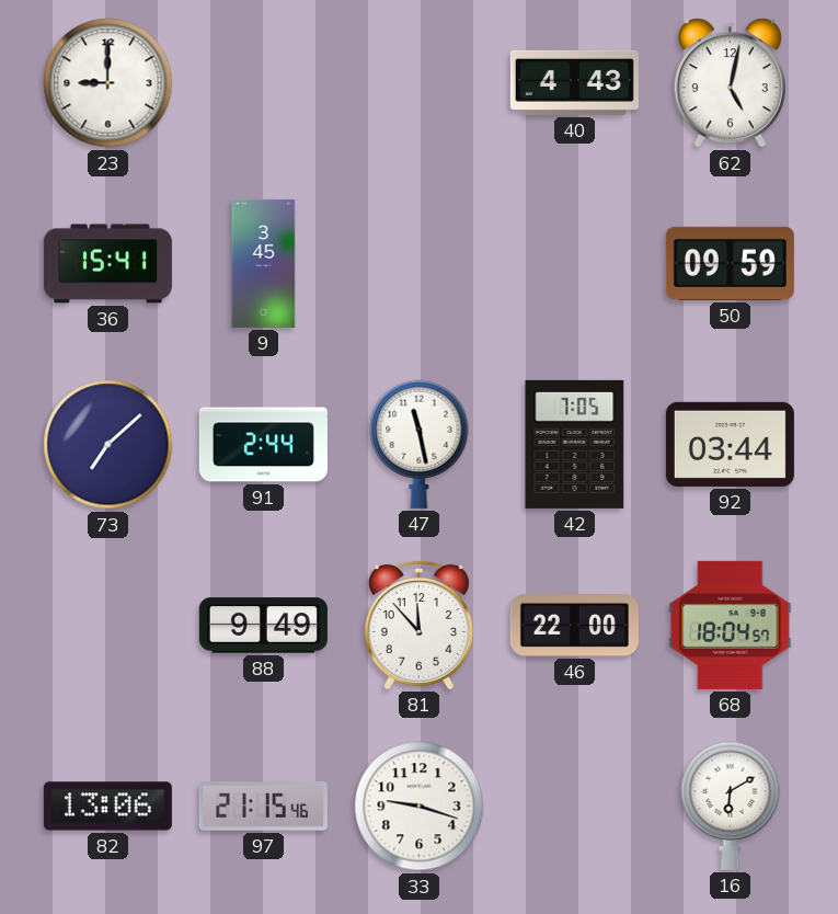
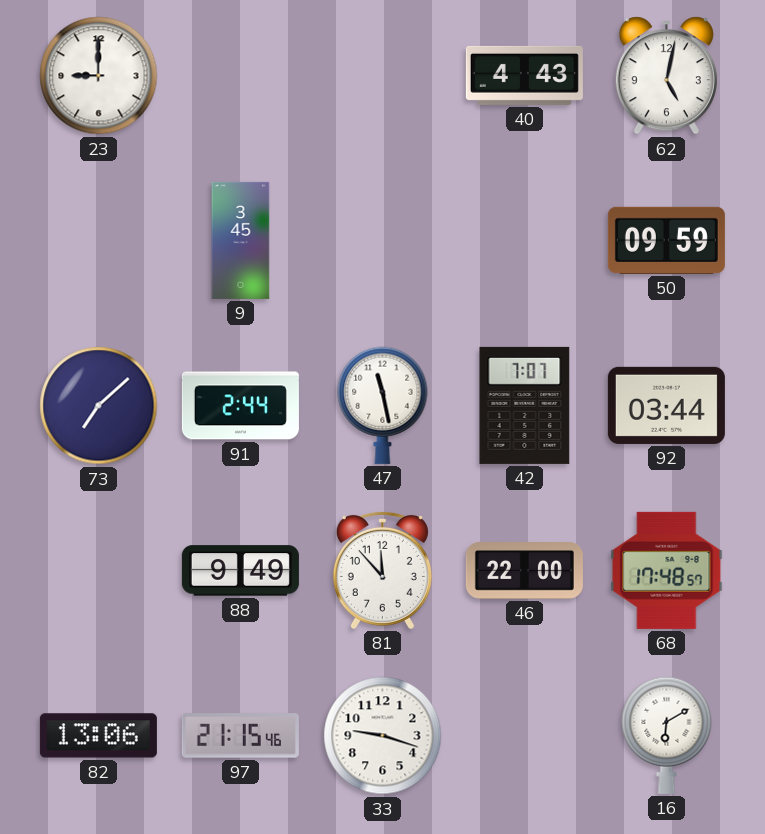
36: 15:41 -> none
42: 7:05 -> 7:07
68: 18:04 -> 17:48
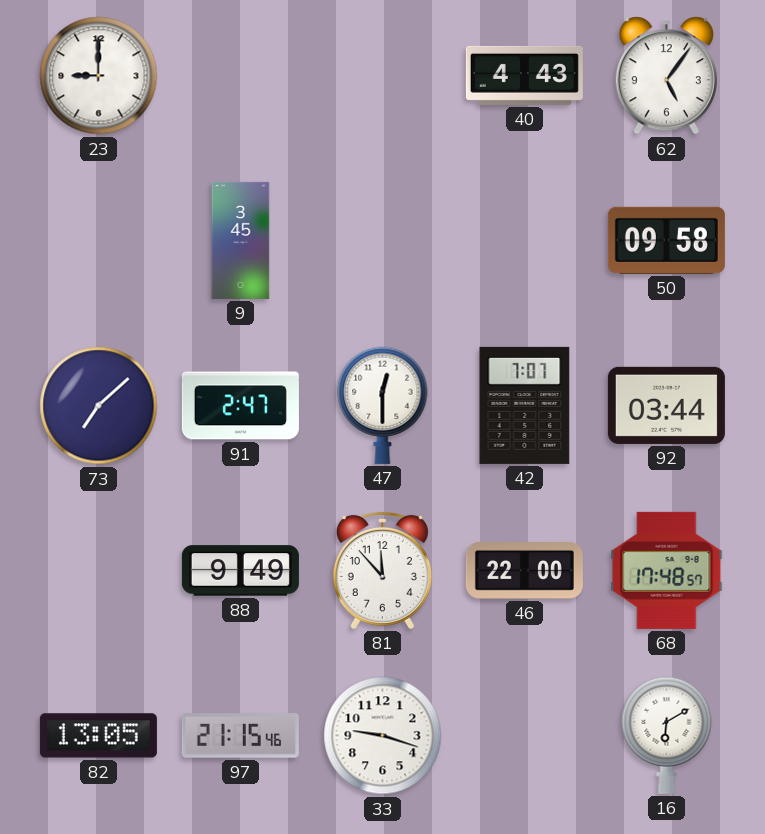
62: 5:02 -> 5:06
50: 09:59 -> 09:58
91: 2:44 -> 2:47
47: 11:28 -> 12:30
82: 13:06 -> 13:05
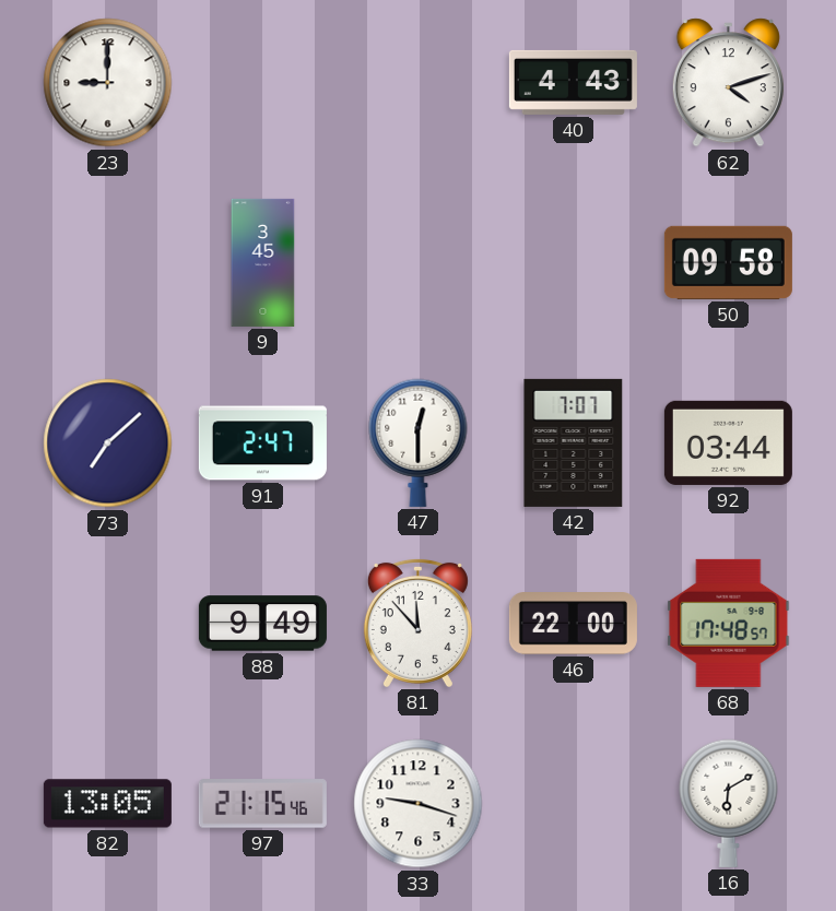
62: 5:06 -> 4:12
